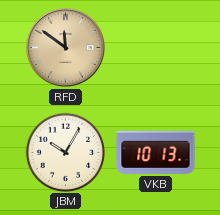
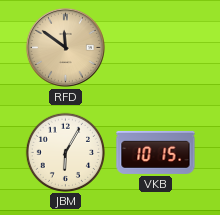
JBM: 10:05 -> 6:05
VKB: 10:13 -> 10:15
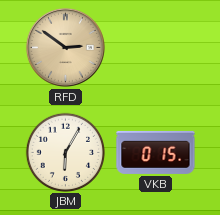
RFD: 11:51 -> 2:51
VKB: 10:15 -> 0:15
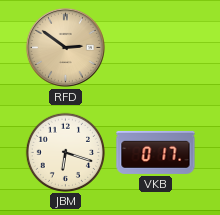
JBM: 6:05 -> 6:18
VKB: 0:15 -> 0:17
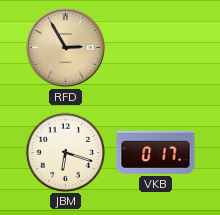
RFD: 2:51 -> 2:55
